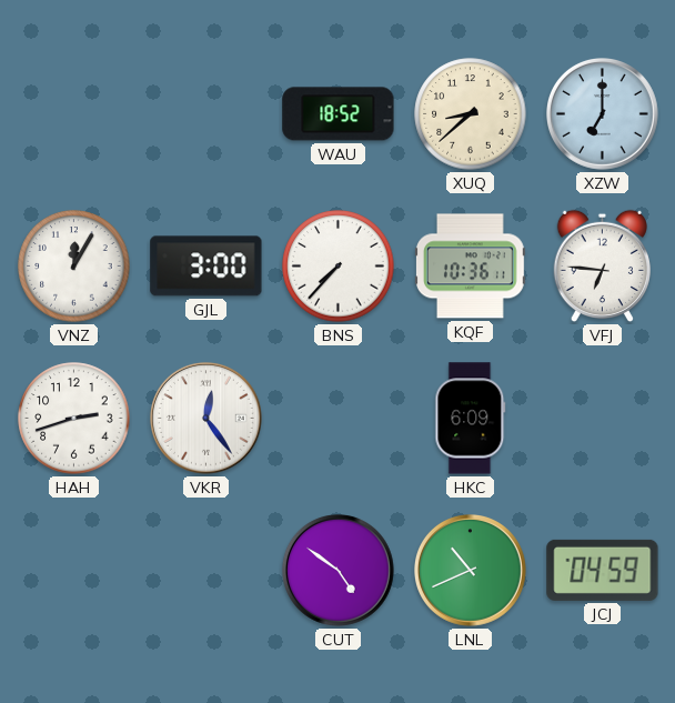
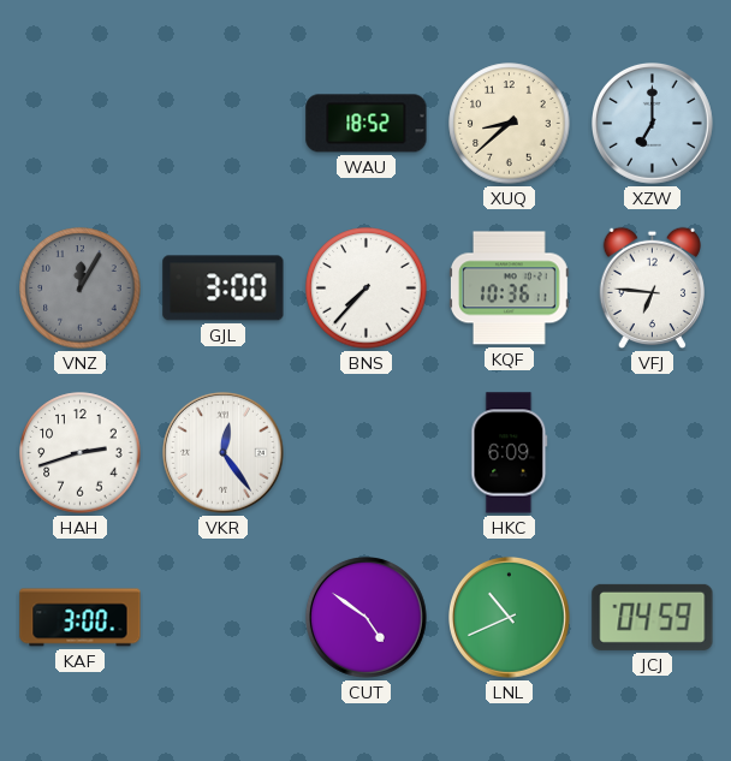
VNZ dial: white -> grey
KAF: none -> 3:00
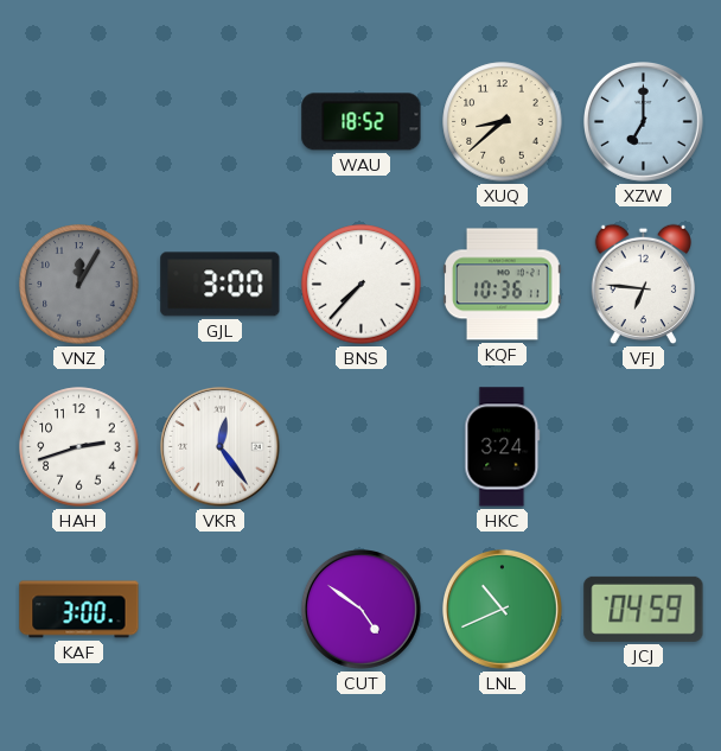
HKC: 6:09 -> 3:24
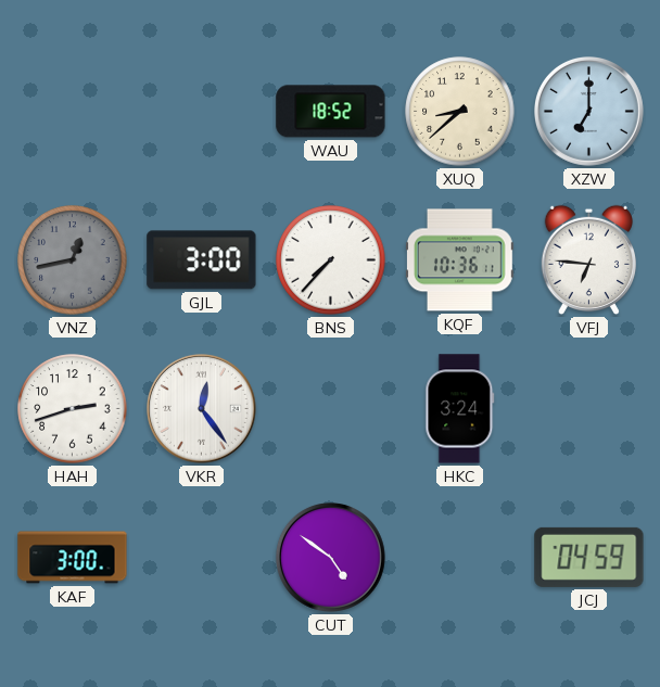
VNZ: 12:05 -> 12:43
LNL: 10:41 -> none
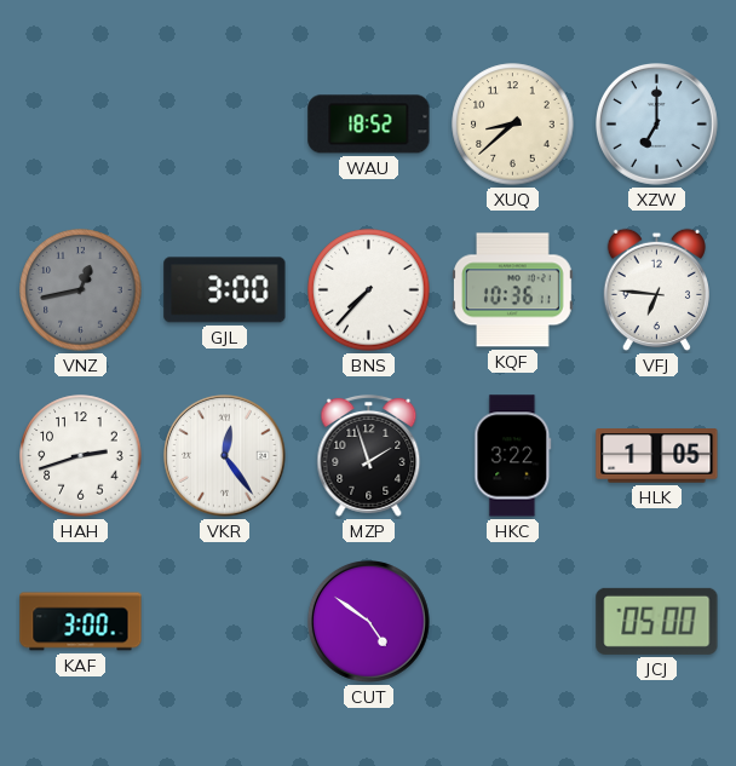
MZP: none -> 1:57
HKC: 3:24 -> 3:22
HLK: none -> 1:05
JCJ: 04:59 -> 05:00
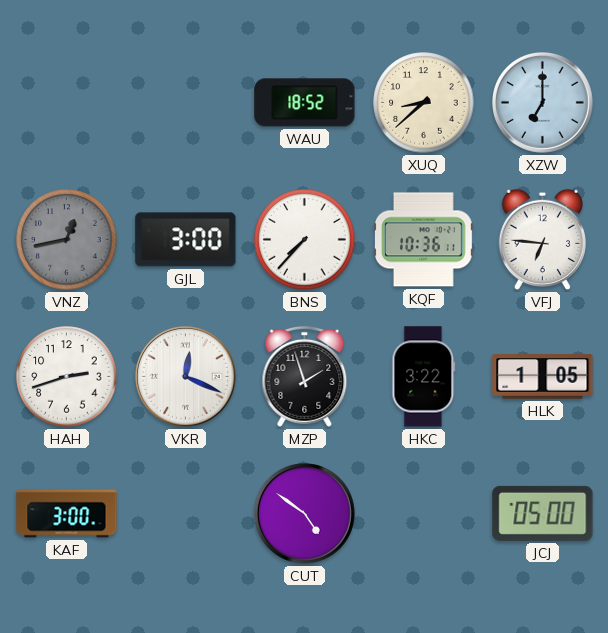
VKR: 12:24 -> 12:19
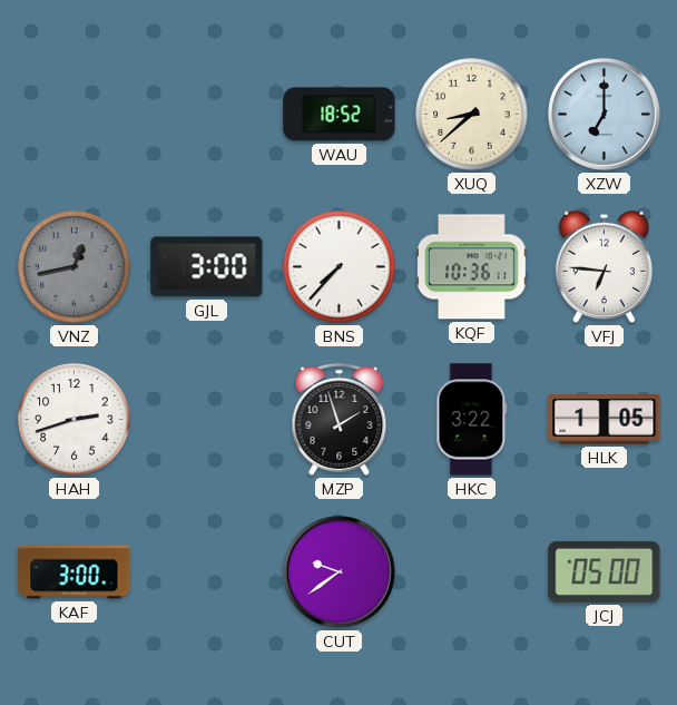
VKR: 12:19 -> none
CUT: 4:51 -> 9:39
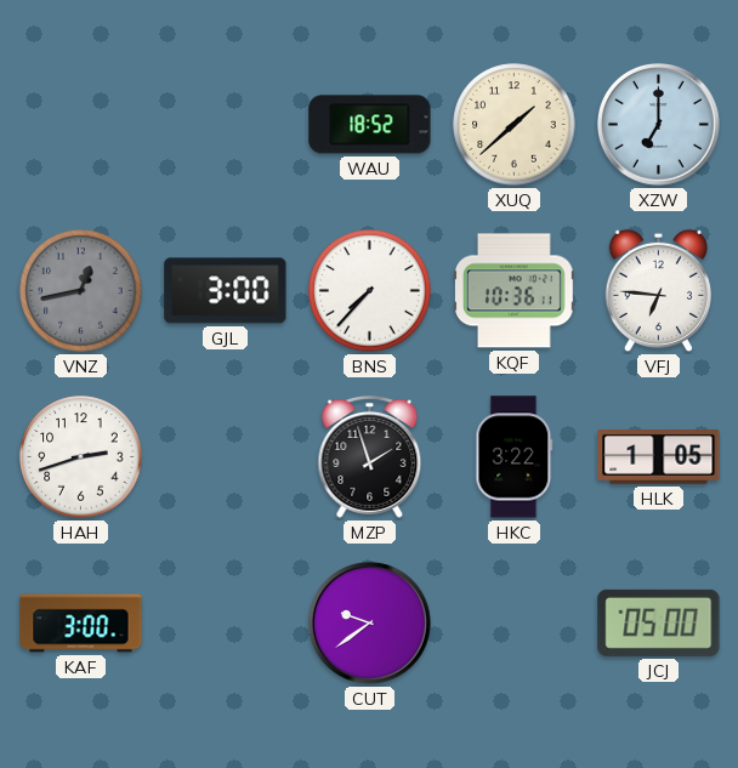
XUQ: 8:38 -> 1:38
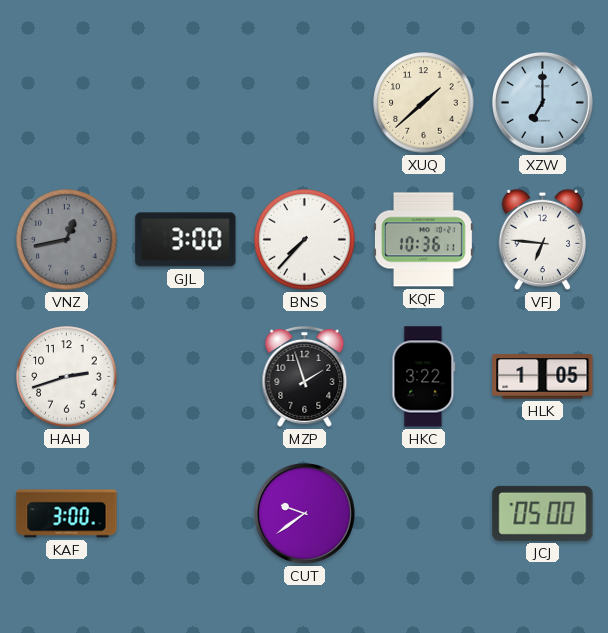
WAU: 18:52 -> none
